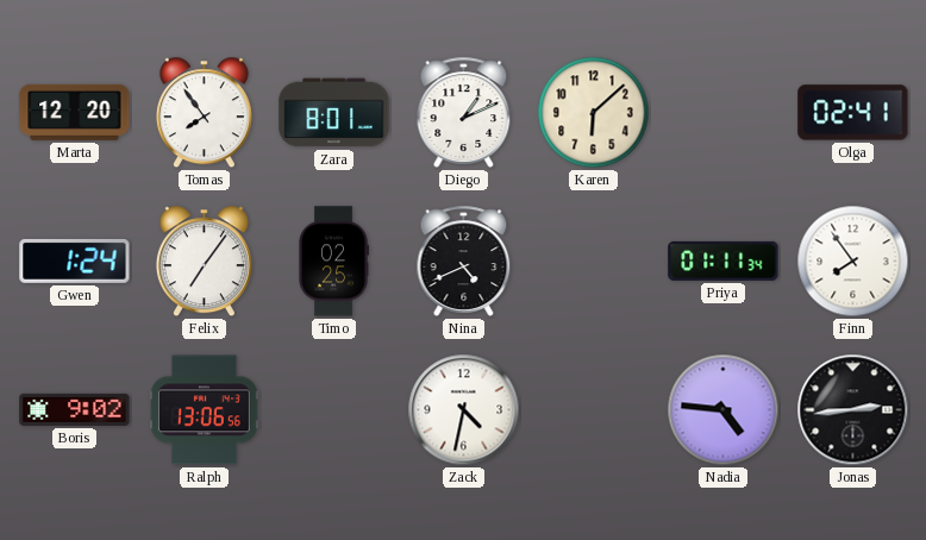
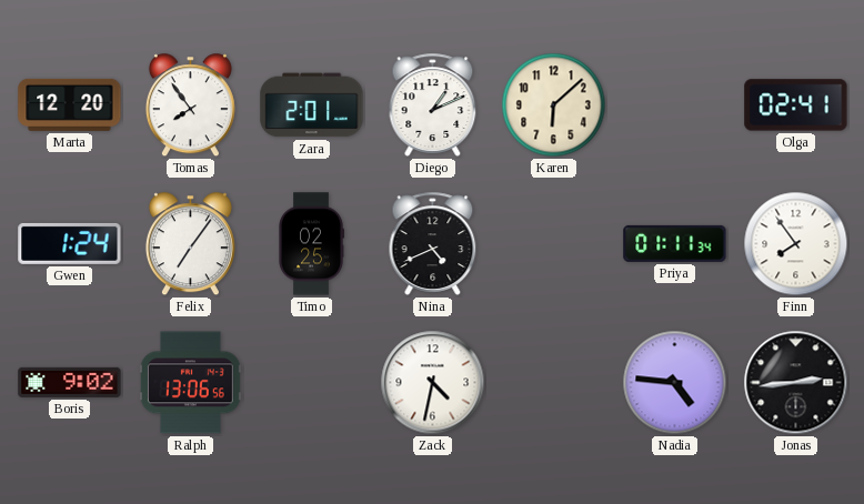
Zara: 8:01 -> 2:01
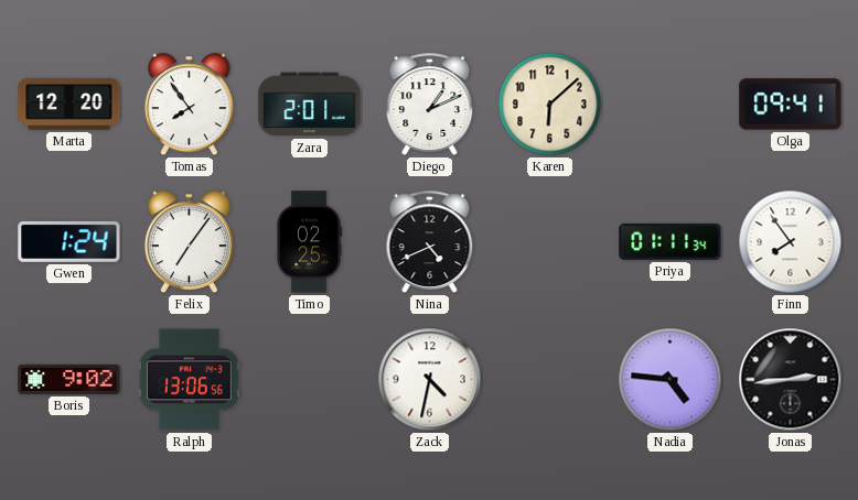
Olga: 02:41 -> 09:41
